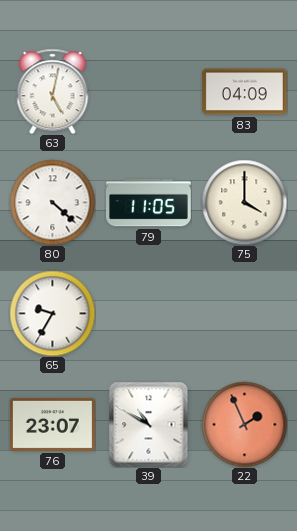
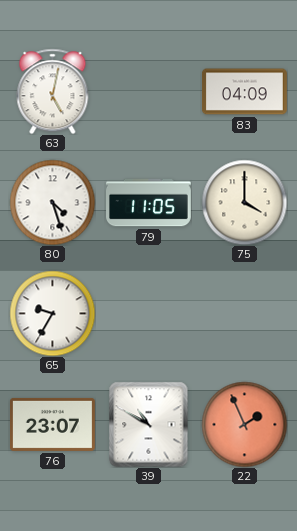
80: 4:22 -> 4:27
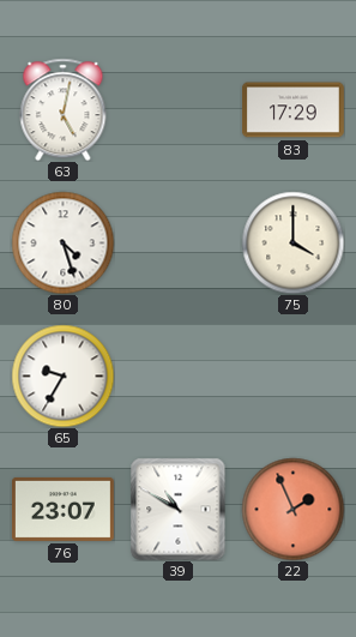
83: 04:09 -> 17:29
79: 11:05 -> none
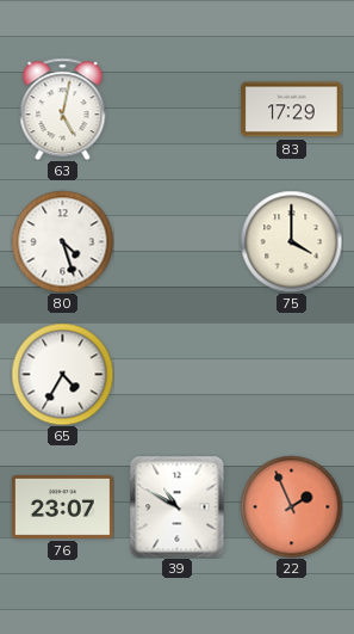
65: 9:35 -> 4:35
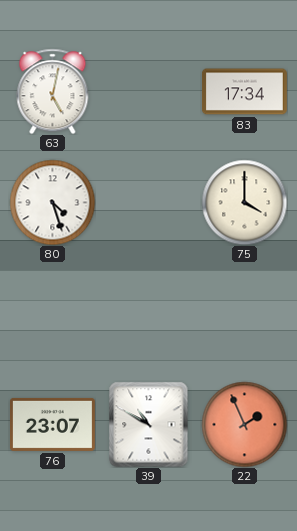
83: 17:29 -> 17:34
65: 4:35 -> none
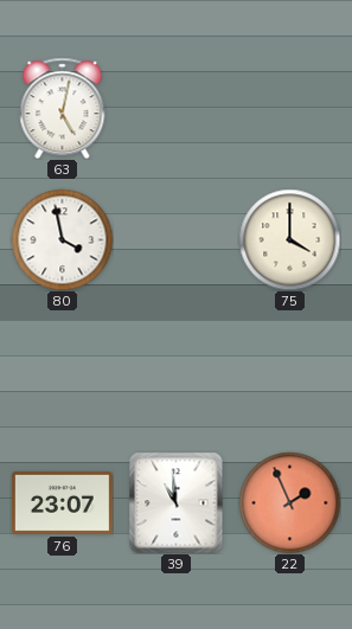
83: 17:34 -> none
80: 4:27 -> 3:58
39: 10:50 -> 10:59
